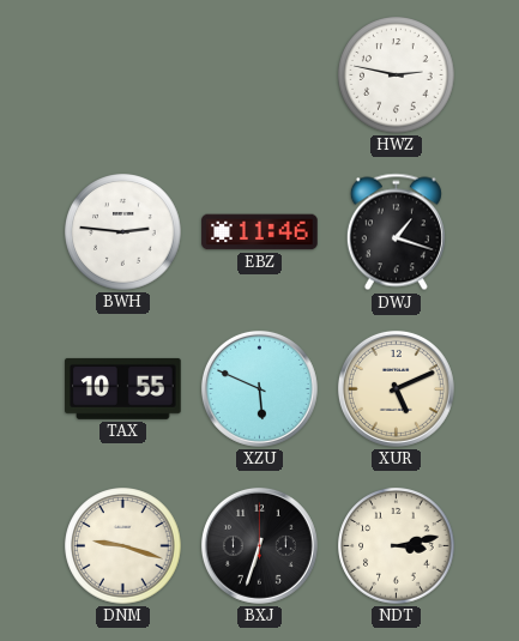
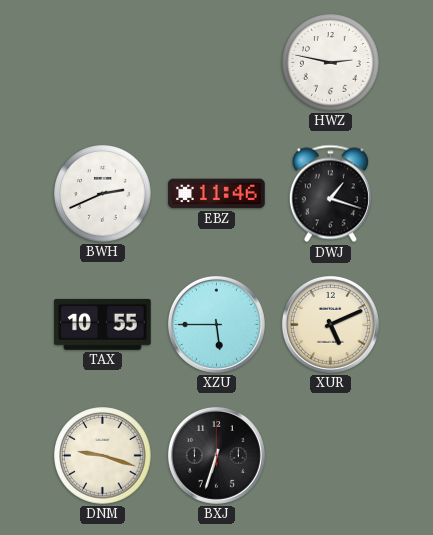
BWH: 2:46 -> 2:41
XZU: 5:49 -> 5:45
NDT: 3:13 -> none
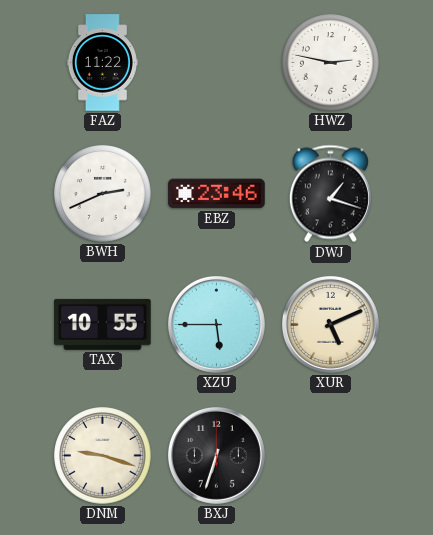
FAZ: none -> 11:22
EBZ: 11:46 -> 23:46
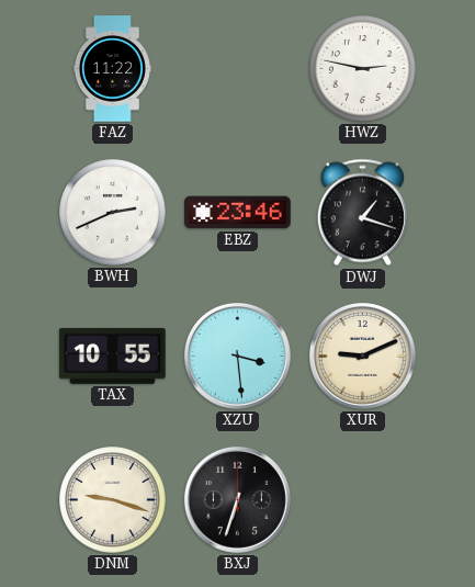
XZU: 5:45 -> 3:29
XUR: 5:11 -> 9:11
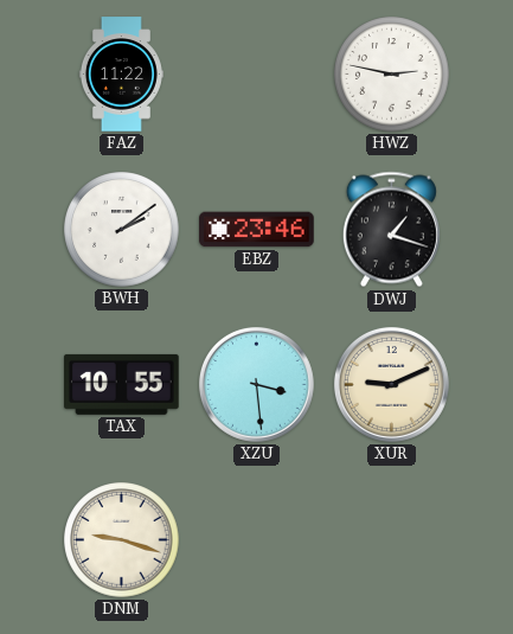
BWH: 2:41 -> 2:09
BXJ: 6:33 -> none
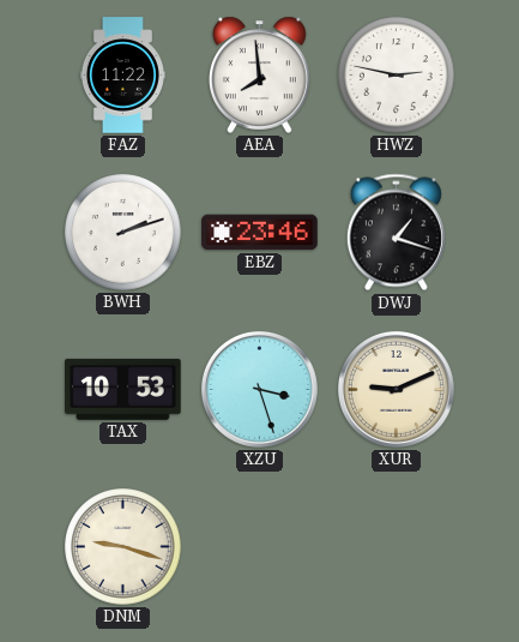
AEA: none -> 7:59
BWH: 2:09 -> 2:12
TAX: 10:55 -> 10:53
XZU: 3:29 -> 3:27
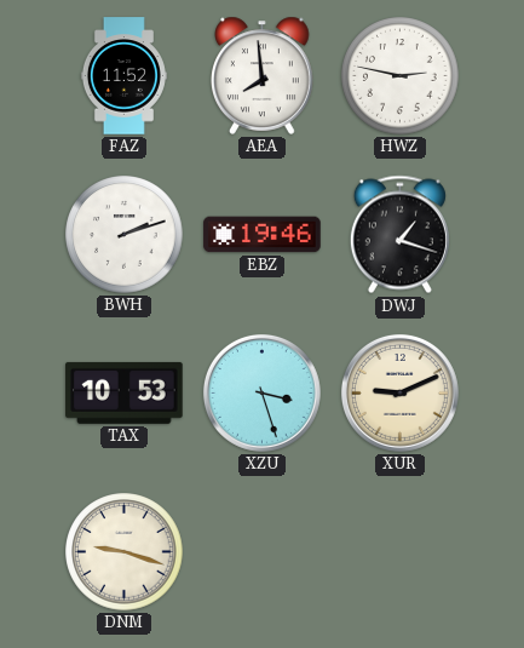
FAZ: 11:22 -> 11:52
EBZ: 23:46 -> 19:46
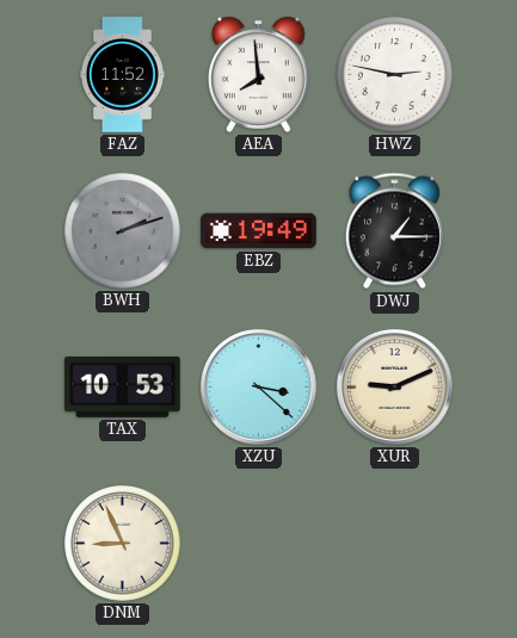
BWH dial: white -> grey
EBZ: 19:46 -> 19:49
DWJ: 1:18 -> 1:15
XZU: 3:27 -> 3:22
DNM: 9:18 -> 8:56
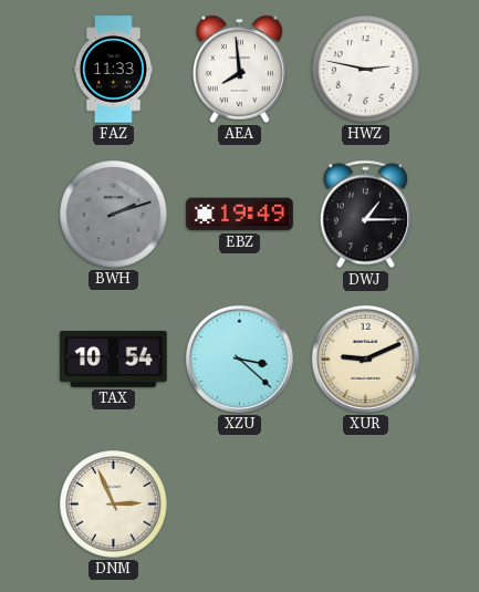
FAZ: 11:52 -> 11:33
TAX: 10:53 -> 10:54
DNM: 8:56 -> 2:56
